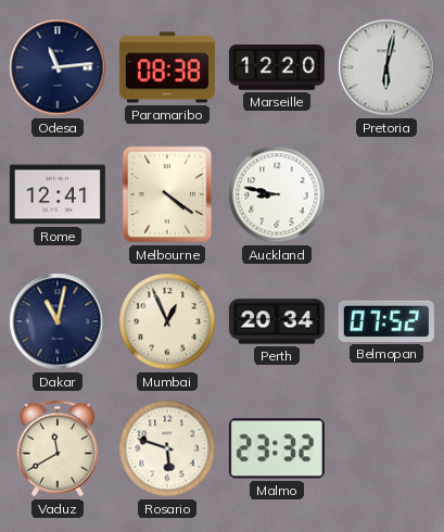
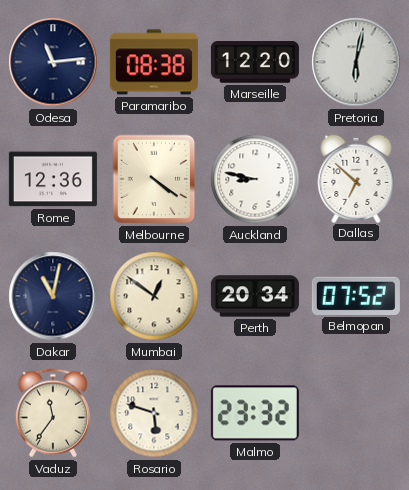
Rome: 12:41 -> 12:36
Dallas: none -> 6:52
Mumbai: 12:56 -> 12:51
Vaduz: 11:40 -> 11:36
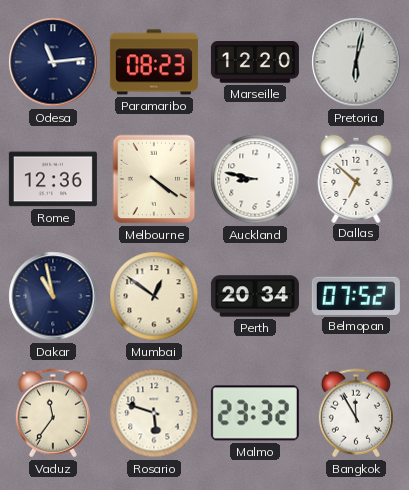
Paramaribo: 08:38 -> 08:23
Dakar: 11:02 -> 10:58
Bangkok: none -> 11:55
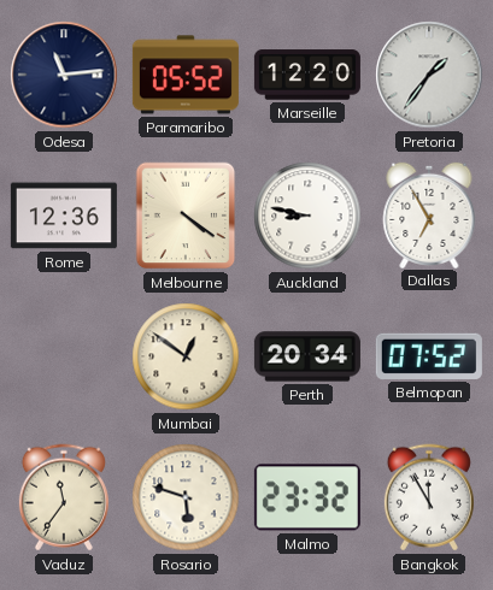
Paramaribo: 08:23 -> 05:52
Pretoria: 6:02 -> 1:36
Dallas: 6:52 -> 6:55
Dakar: 10:58 -> none
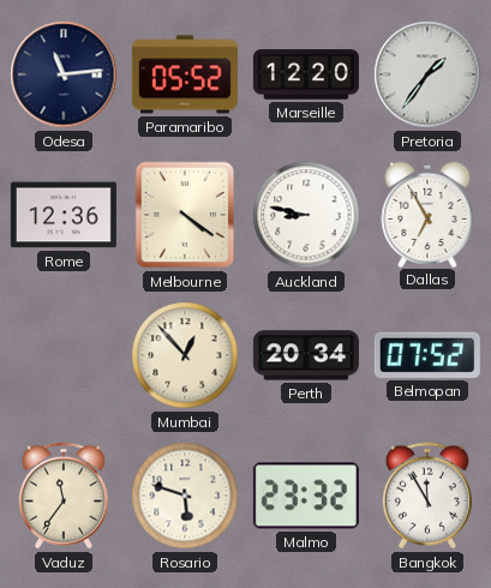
Mumbai: 12:51 -> 12:53
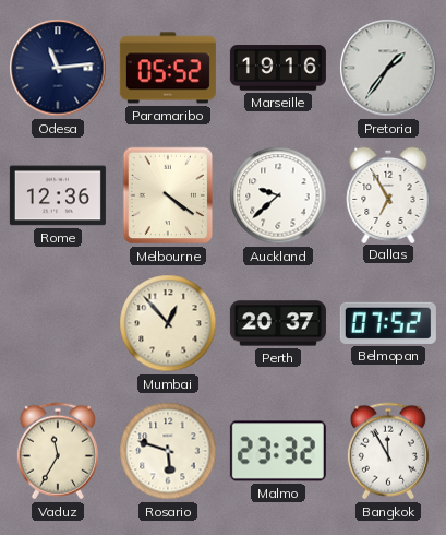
Marseille: 12:20 -> 19:16
Auckland: 8:47 -> 9:38
Perth: 20:34 -> 20:37
Vaduz: 11:36 -> 11:35
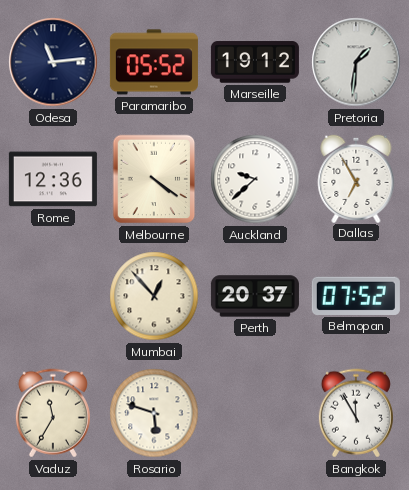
Marseille: 19:16 -> 19:12
Pretoria: 1:36 -> 1:31
Malmo: 23:32 -> none
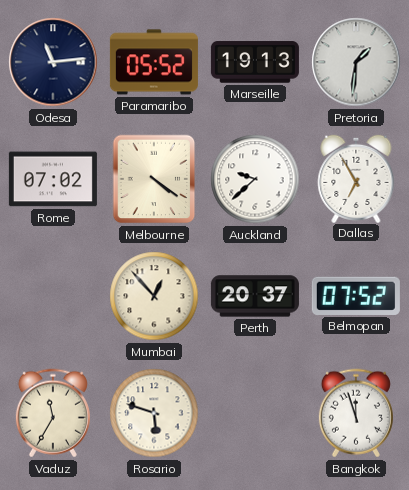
Marseille: 19:12 -> 19:13
Rome: 12:36 -> 07:02
Bangkok: 11:55 -> 11:57
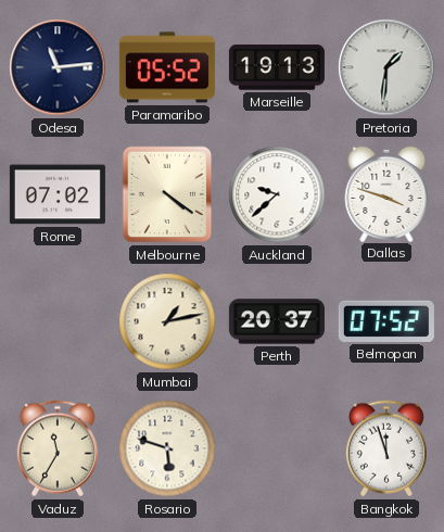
Dallas: 6:55 -> 3:48
Mumbai: 12:53 -> 1:13
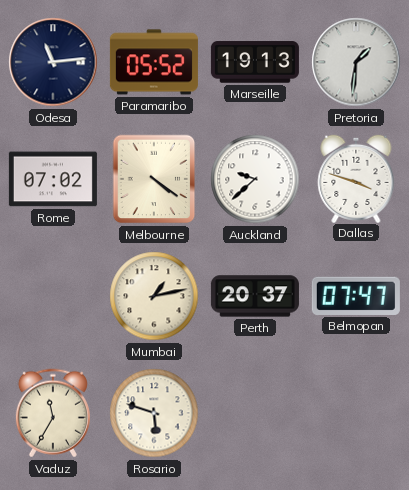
Belmopan: 07:52 -> 07:47
Bangkok: 11:57 -> none
